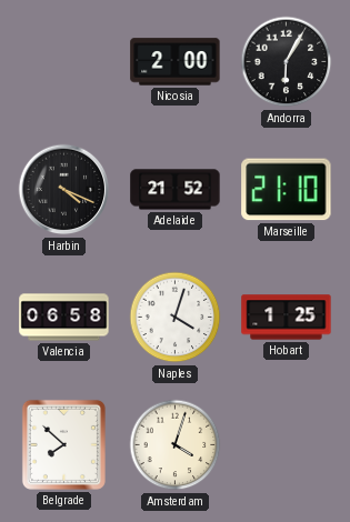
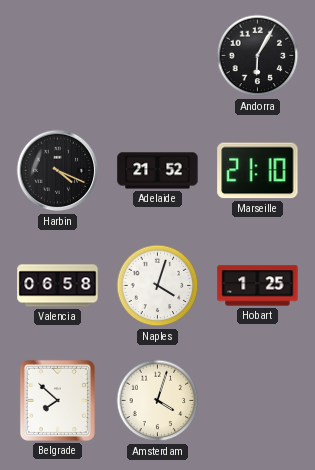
Nicosia: 2:00 -> none
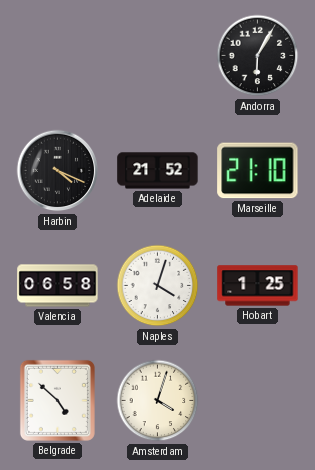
Belgrade: 7:52 -> 4:52
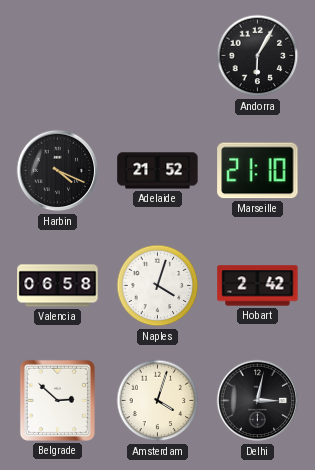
Hobart: 1:25 -> 2:42
Belgrade: 4:52 -> 2:52
Delhi: none -> 3:02
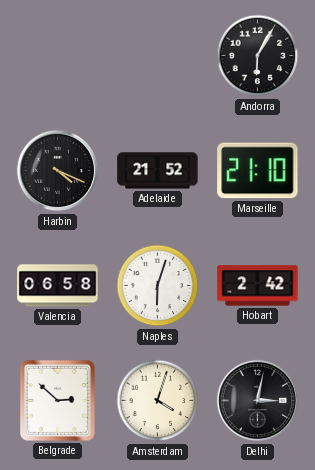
Naples: 4:03 -> 6:03
